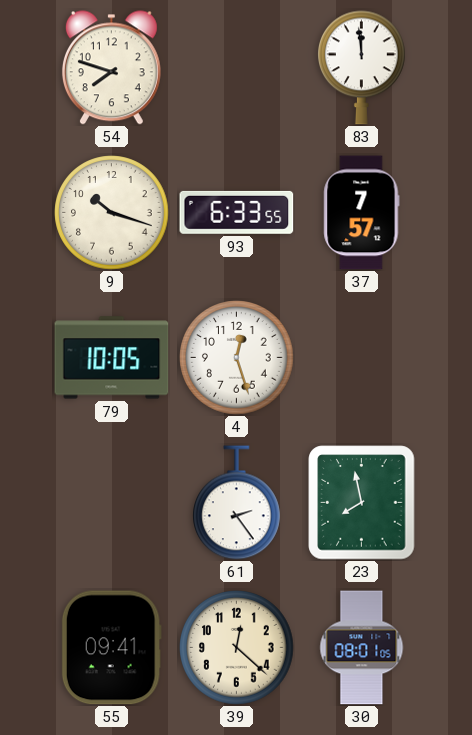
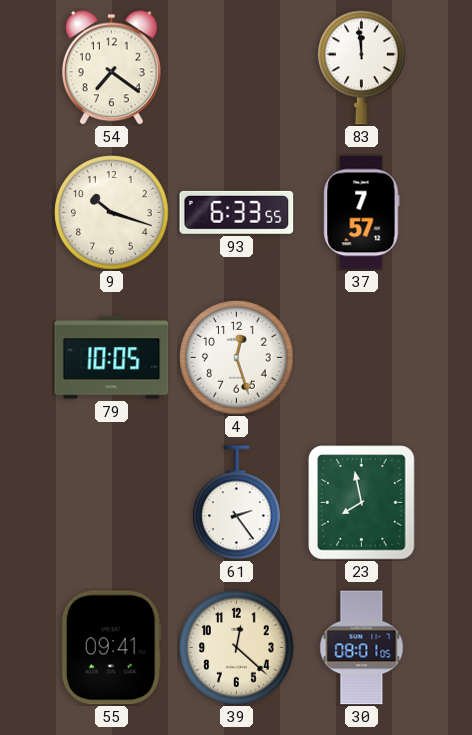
54: 7:48 -> 7:21
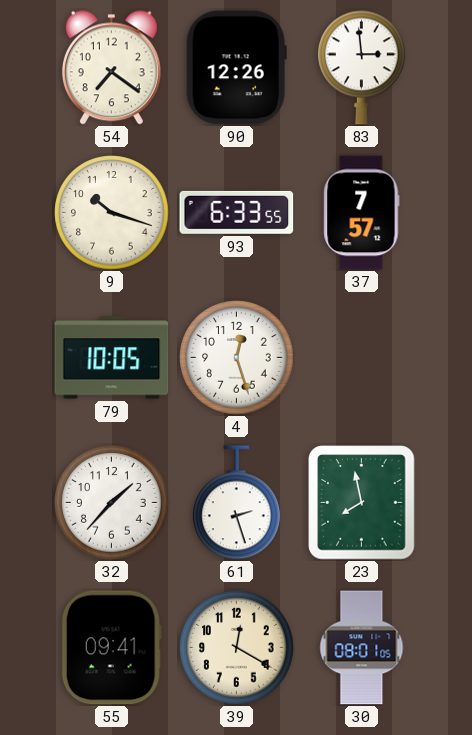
90: none -> 12:26
83: 11:59 -> 2:59
32: none -> 1:37
61: 2:24 -> 2:27
39: 12:22 -> 12:20
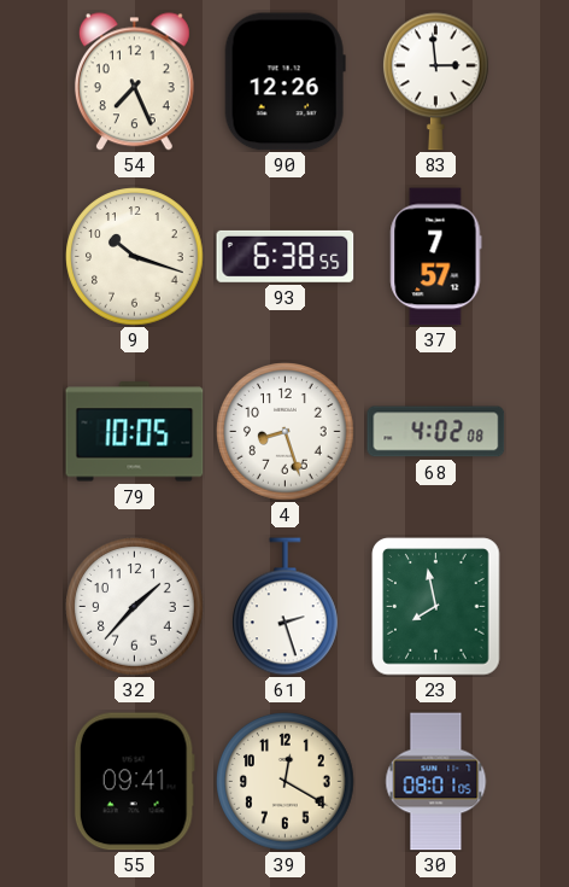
54: 7:21 -> 7:26
93: 6:33 -> 6:38
4: 12:27 -> 8:27
68: none -> 4:02
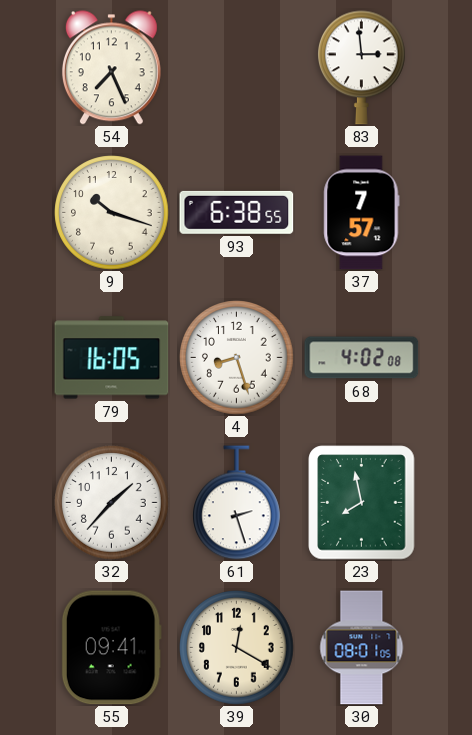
90: 12:26 -> none
79: 10:05 -> 16:05
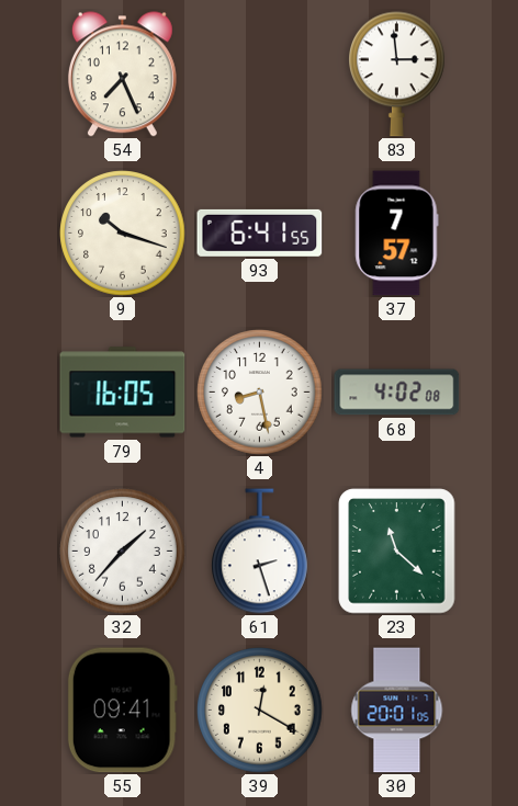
93: 6:38 -> 6:41
4: 8:27 -> 8:28
23: 7:58 -> 11:22
30: 08:01 -> 20:01
